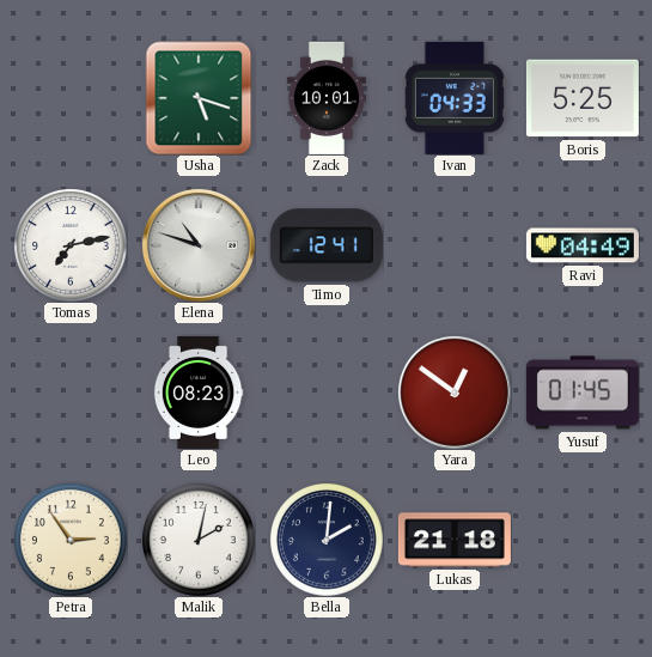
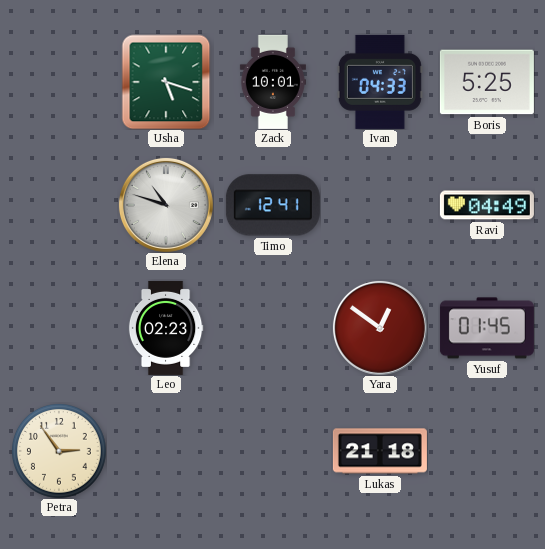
Tomas: 7:13 -> none
Leo: 08:23 -> 02:23
Malik: 2:02 -> none
Bella: 2:01 -> none
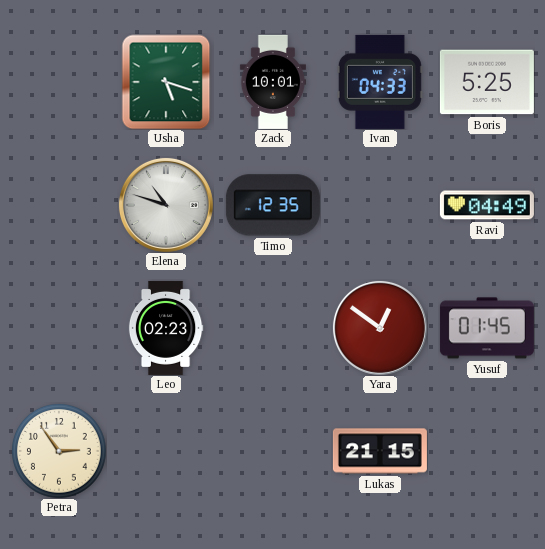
Timo: 12:41 -> 12:35
Lukas: 21:18 -> 21:15
